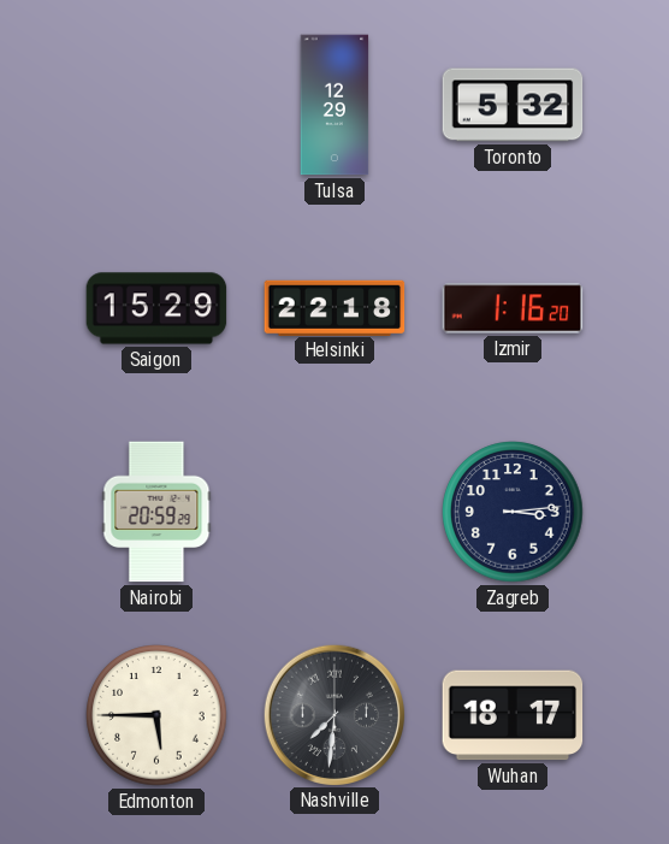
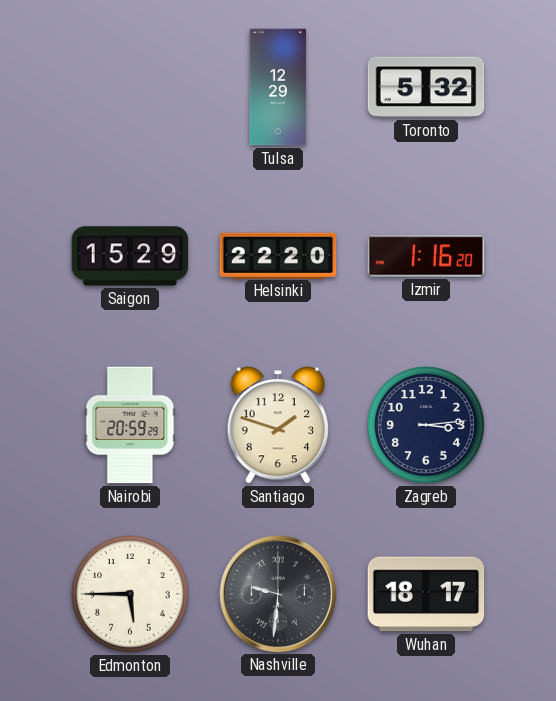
Helsinki: 22:18 -> 22:20
Santiago: none -> 1:48
Nashville: 7:31 -> 9:31
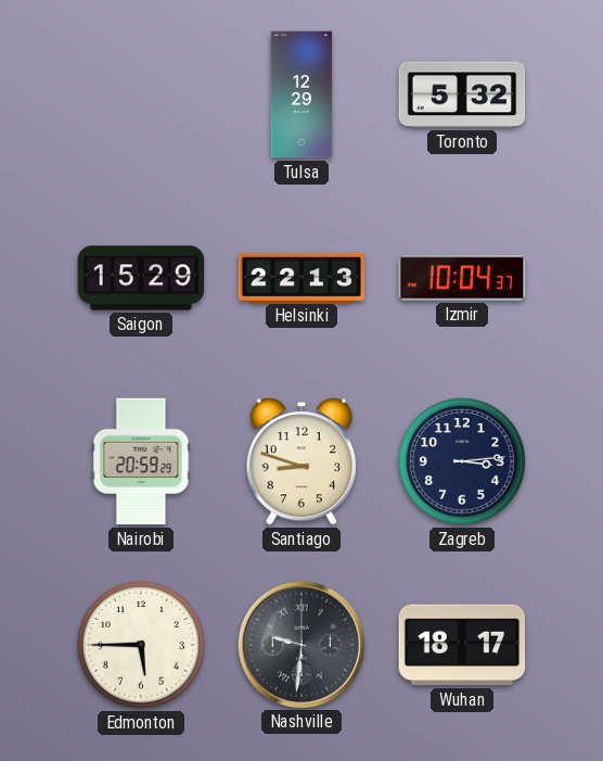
Helsinki: 22:20 -> 22:13
Izmir: 1:16 -> 10:04
Santiago: 1:48 -> 8:48
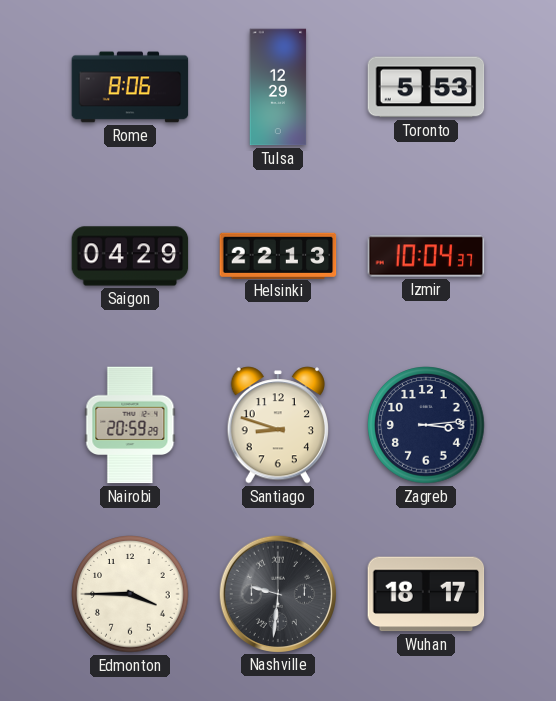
Rome: none -> 8:06
Toronto: 5:32 -> 5:53
Saigon: 15:29 -> 04:29
Edmonton: 5:45 -> 3:45
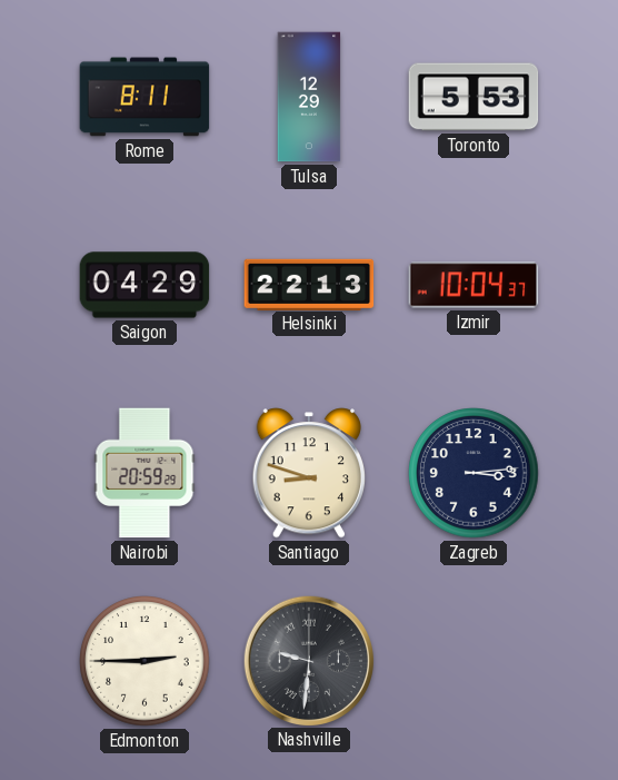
Rome: 8:06 -> 8:11
Edmonton: 3:45 -> 2:45
Wuhan: 18:17 -> none
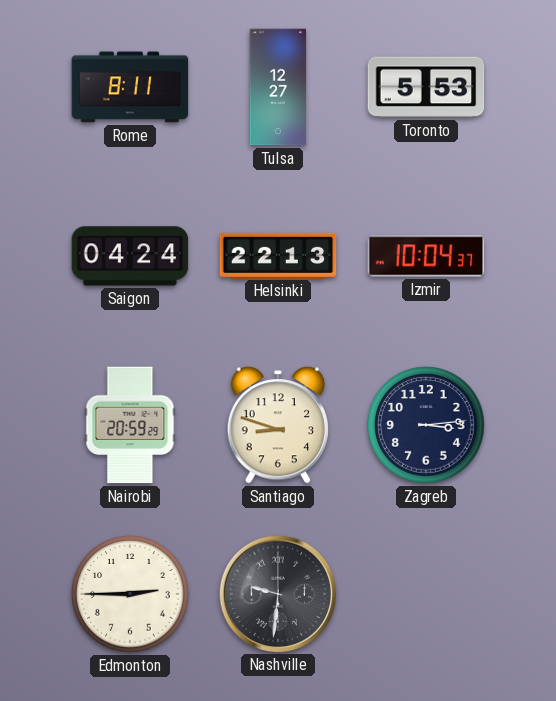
Tulsa: 12:29 -> 12:27
Saigon: 04:29 -> 04:24
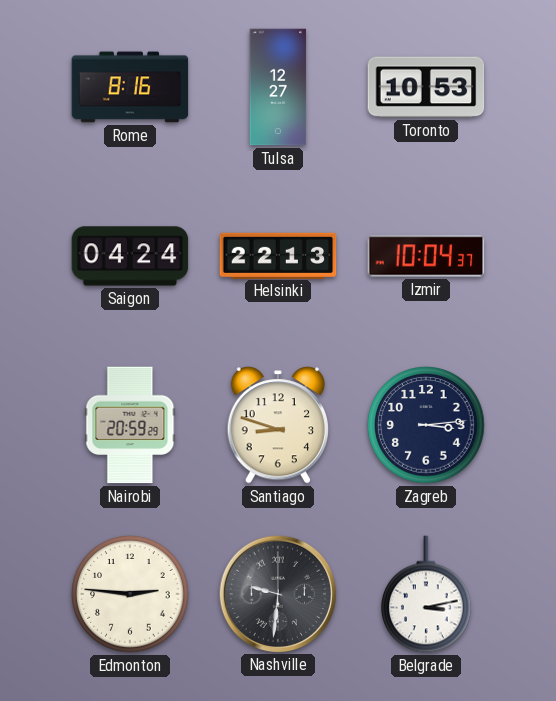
Rome: 8:11 -> 8:16
Toronto: 5:53 -> 10:53
Edmonton: 2:45 -> 2:46
Belgrade: none -> 3:13
